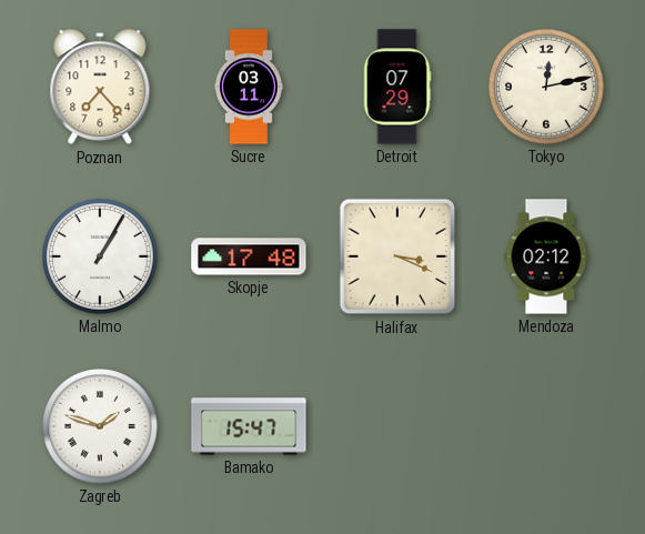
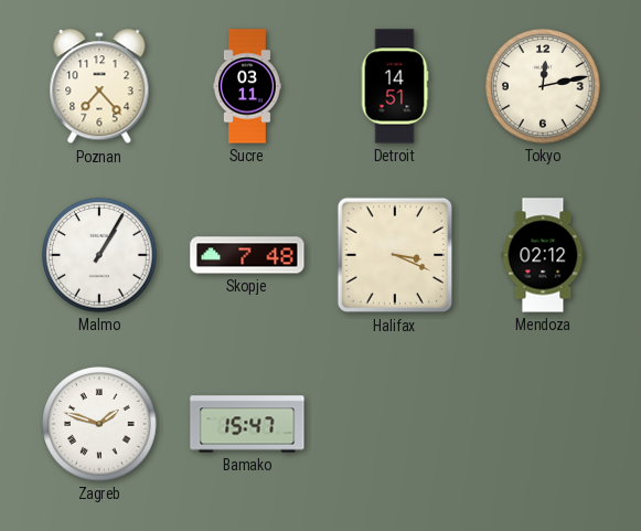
Detroit: 07:29 -> 14:51
Skopje: 17:48 -> 7:48
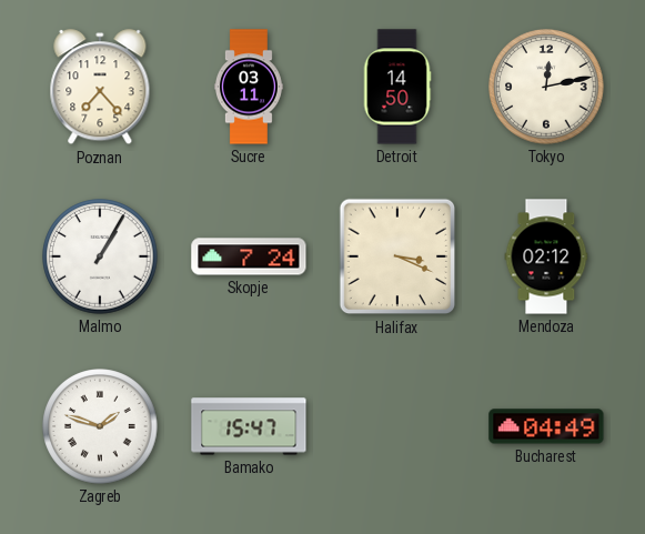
Detroit: 14:51 -> 14:50
Skopje: 7:48 -> 7:24
Bucharest: none -> 04:49
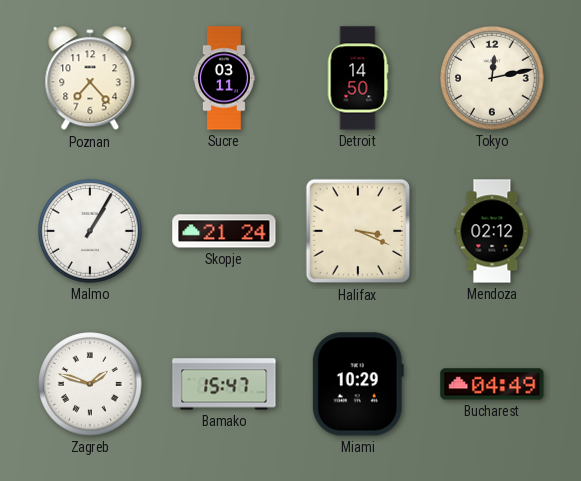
Skopje: 7:24 -> 21:24
Miami: none -> 10:29
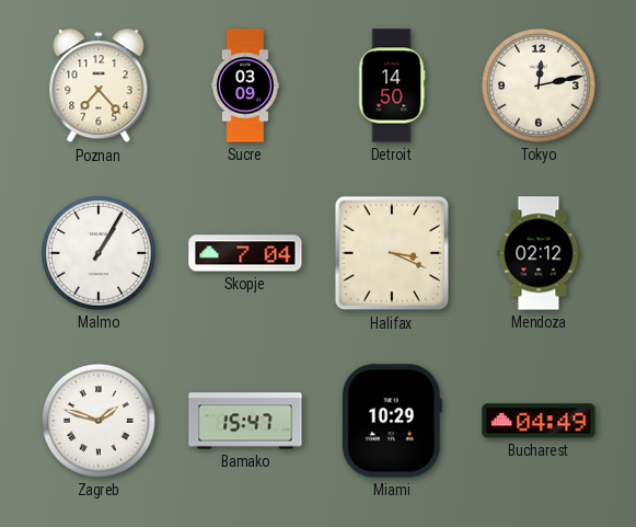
Sucre: 03:11 -> 03:09
Skopje: 21:24 -> 7:04
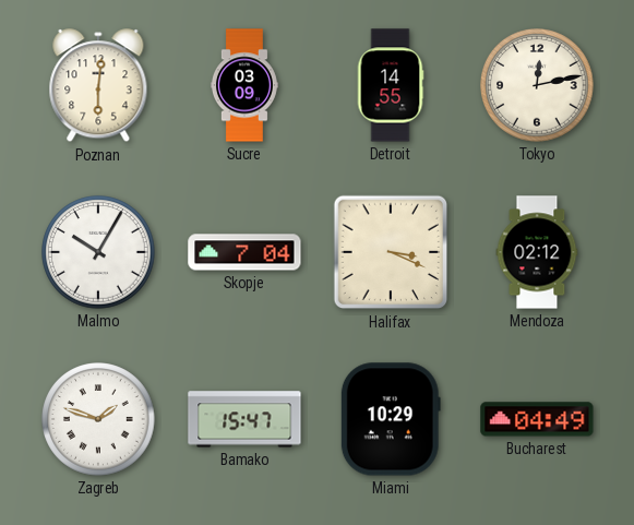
Poznan: 7:23 -> 6:01
Detroit: 14:50 -> 14:55
Malmo: 1:05 -> 10:05
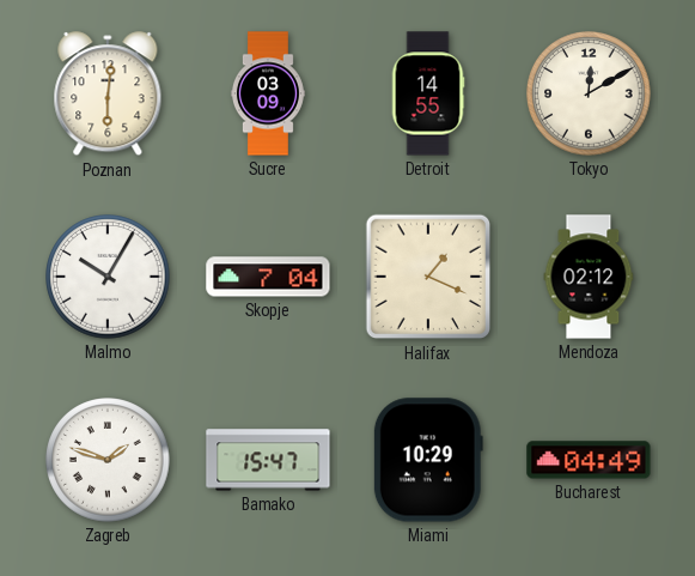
Tokyo: 12:13 -> 12:10
Halifax: 3:19 -> 1:19
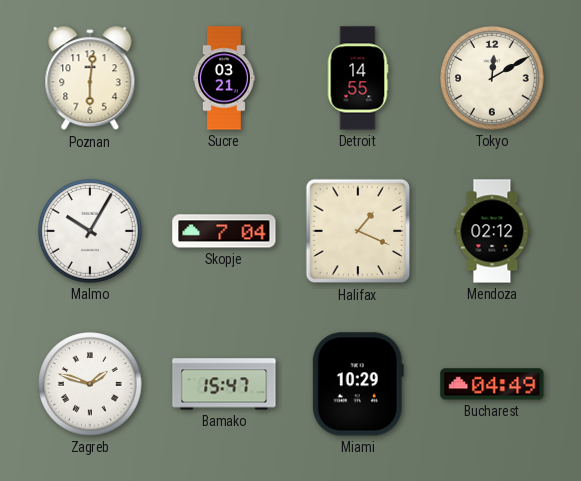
Sucre: 03:09 -> 03:21
